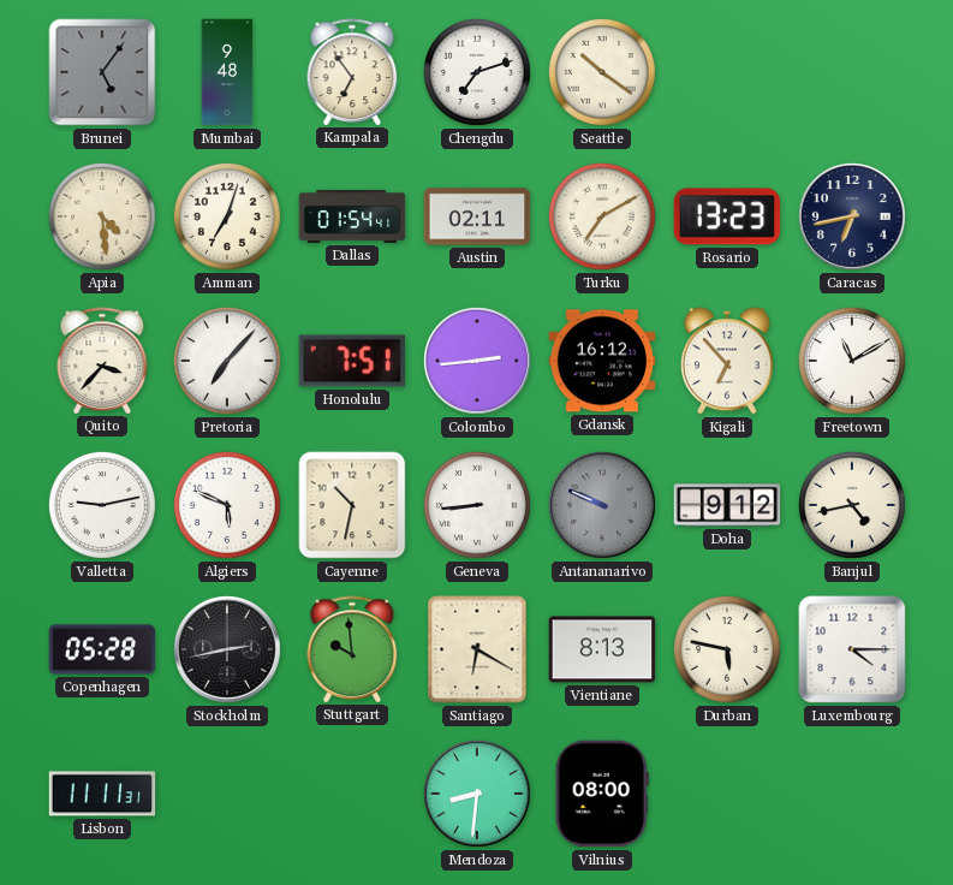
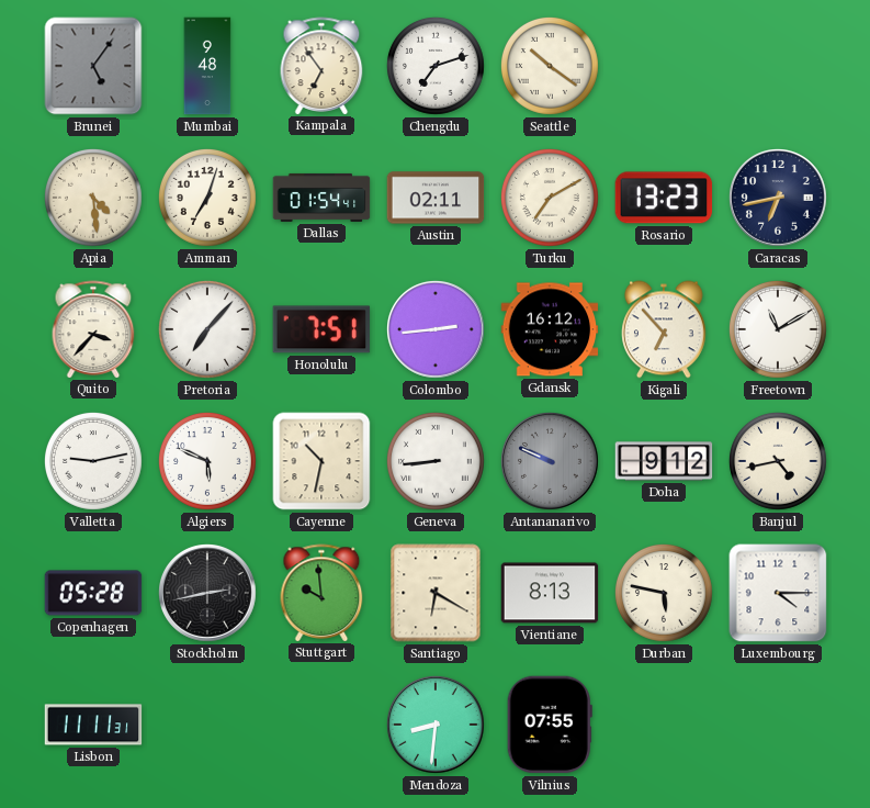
Vilnius: 08:00 -> 07:55
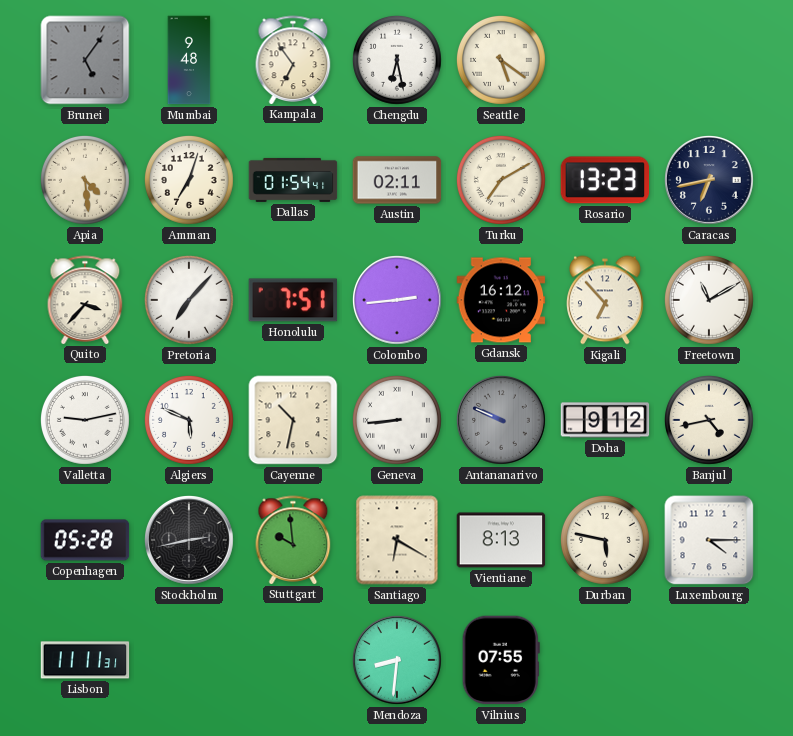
Chengdu: 7:12 -> 6:28
Seattle: 10:21 -> 5:21
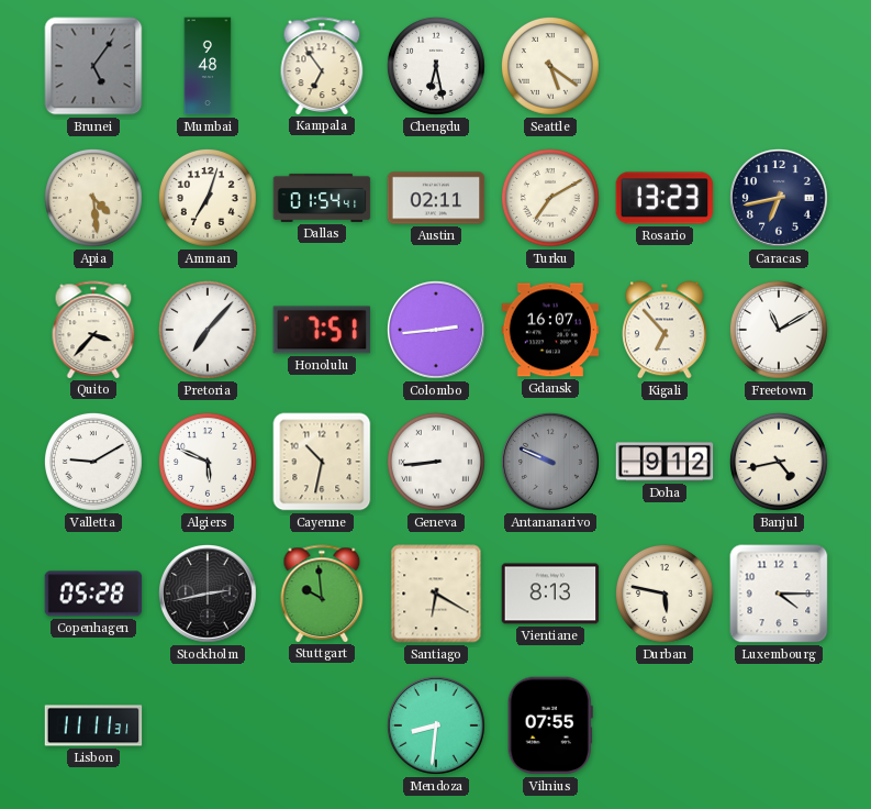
Gdansk: 16:12 -> 16:07
Valletta: 9:13 -> 9:10
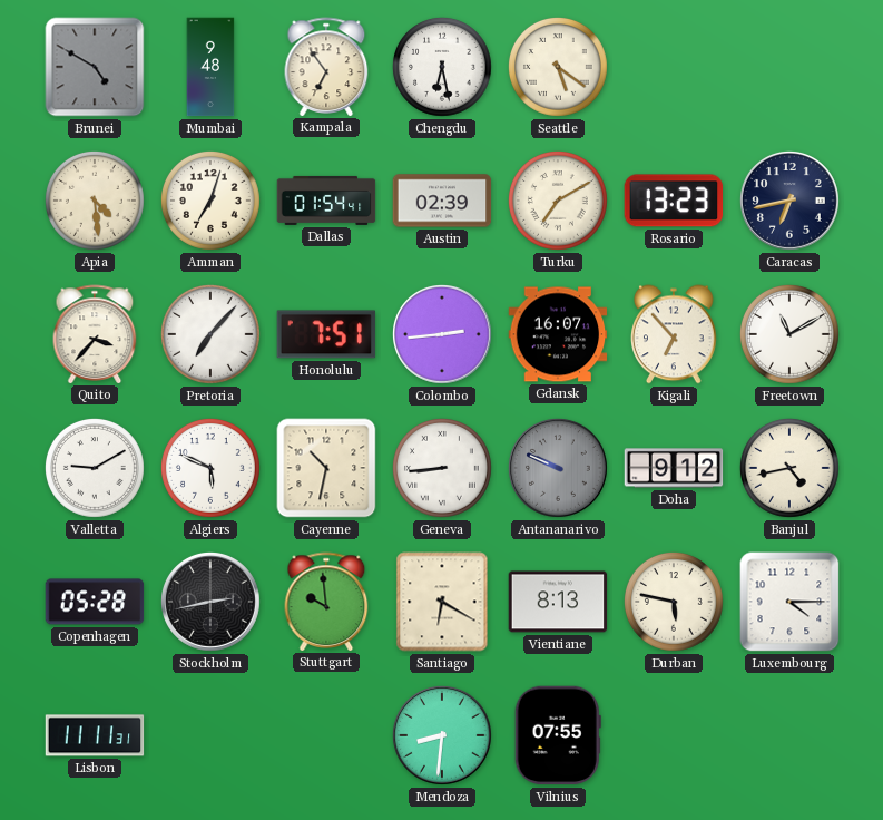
Brunei: 5:06 -> 4:50
Austin: 02:11 -> 02:39
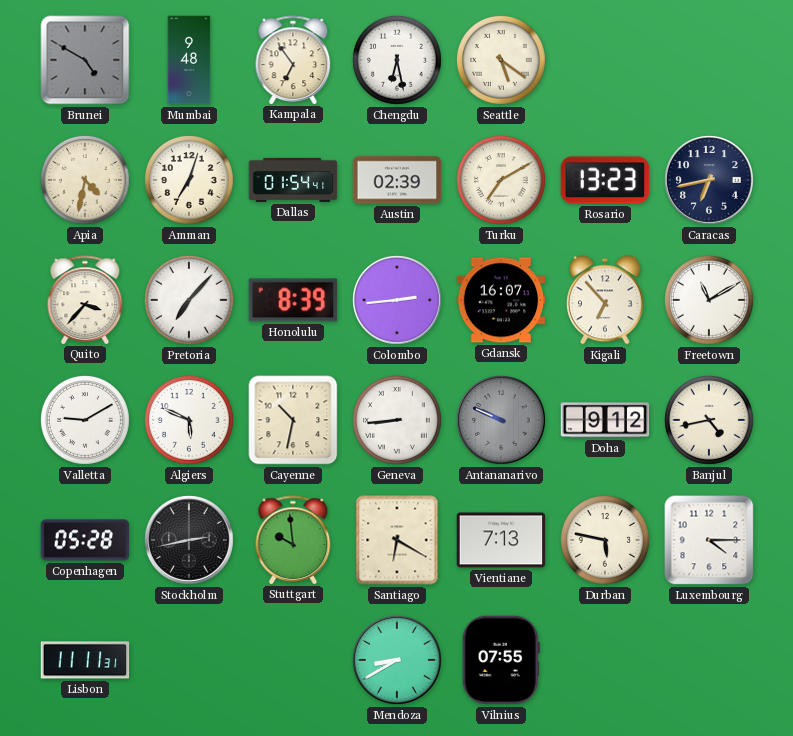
Apia: 4:29 -> 4:32
Honolulu: 7:51 -> 8:39
Vientiane: 8:13 -> 7:13
Mendoza: 8:31 -> 8:40
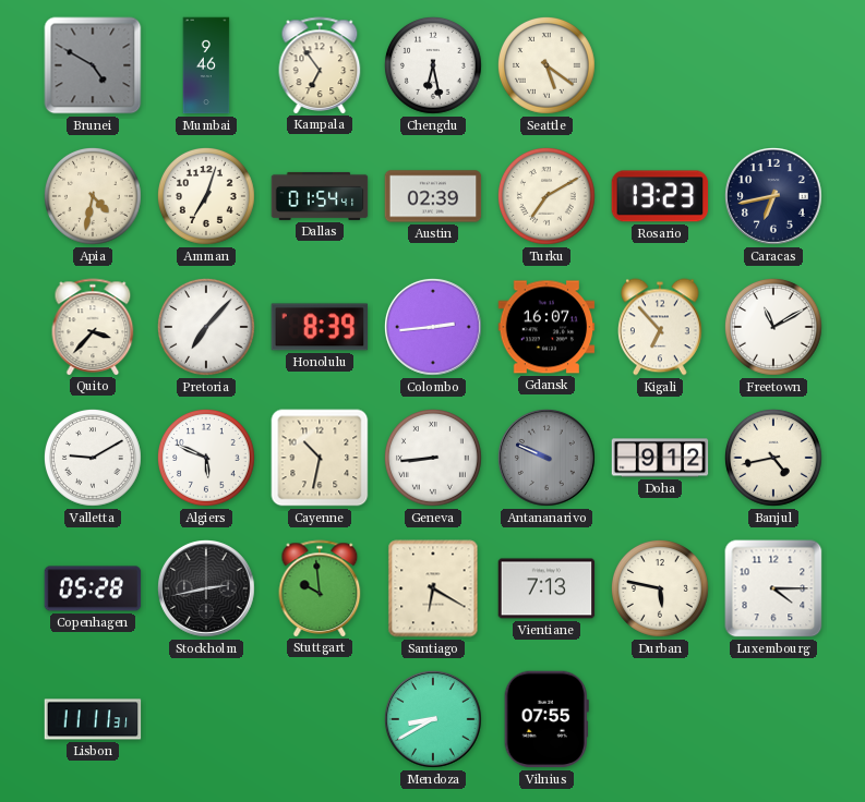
Mumbai: 9:48 -> 9:46
